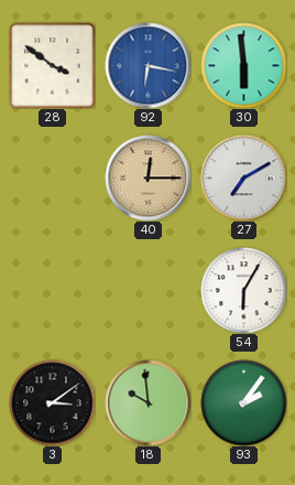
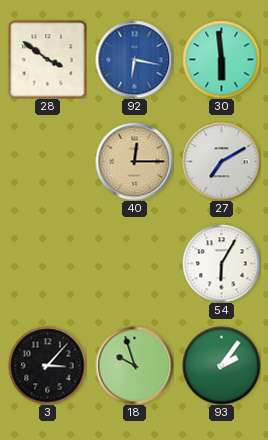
3: 3:09 -> 3:07
18: 9:59 -> 9:57
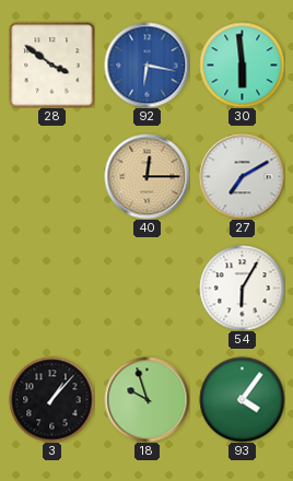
3: 3:07 -> 1:07
93: 2:06 -> 4:06
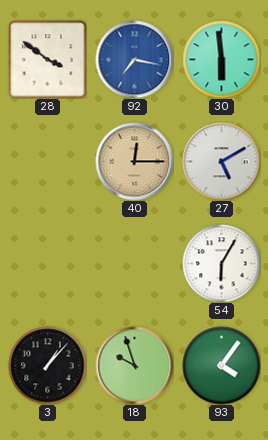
92: 6:17 -> 7:17
27: 7:10 -> 5:10
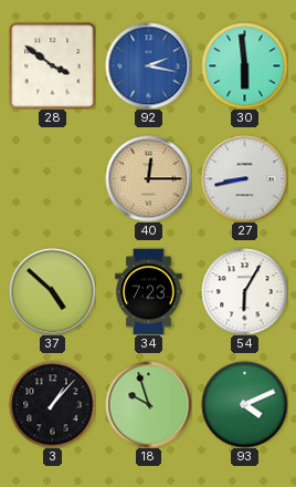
92: 7:17 -> 2:17
27: 5:10 -> 8:43
37: none -> 4:52
34: none -> 7:23
93: 4:06 -> 4:11
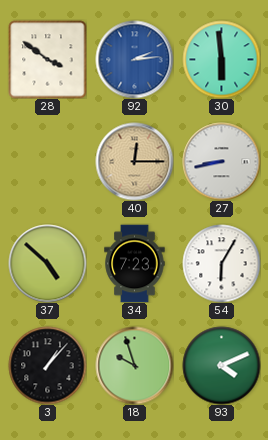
92: 2:17 -> 2:14
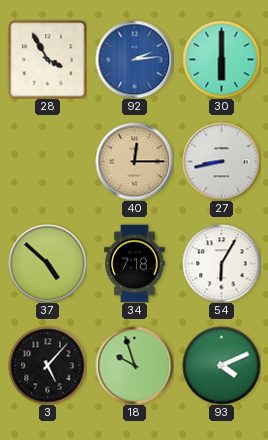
28: 3:51 -> 3:55
30: 5:59 -> 6:00
34: 7:23 -> 7:18
3: 1:07 -> 5:07
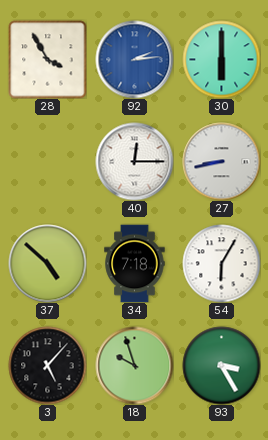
40 dial: champagne -> white
93: 4:11 -> 3:25
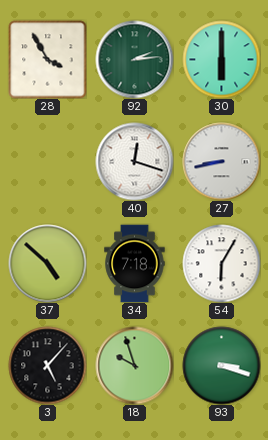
92 dial: blue -> green
40: 12:15 -> 12:18
93: 3:25 -> 3:18
